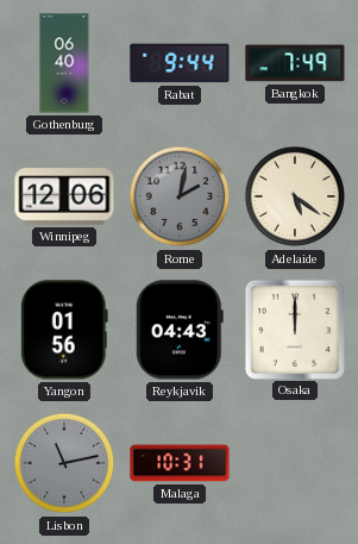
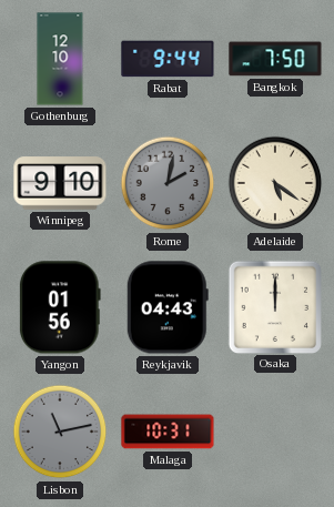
Gothenburg: 06:40 -> 12:10
Bangkok: 7:49 -> 7:50
Winnipeg: 12:06 -> 9:10
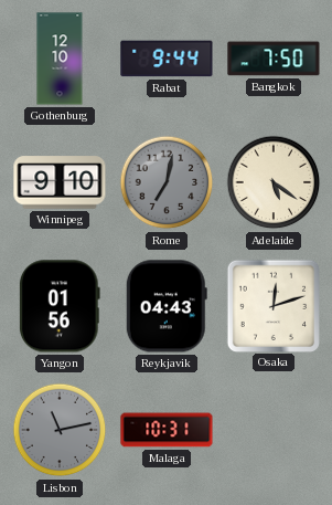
Rome: 2:02 -> 7:02
Osaka: 12:00 -> 12:12
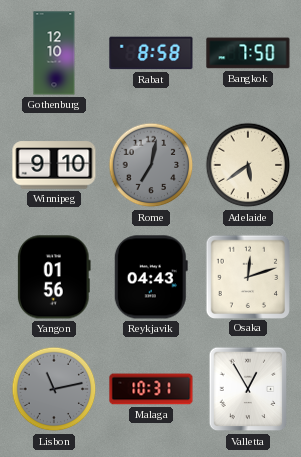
Rabat: 9:44 -> 8:58
Adelaide: 5:21 -> 5:39
Valletta: none -> 12:55
